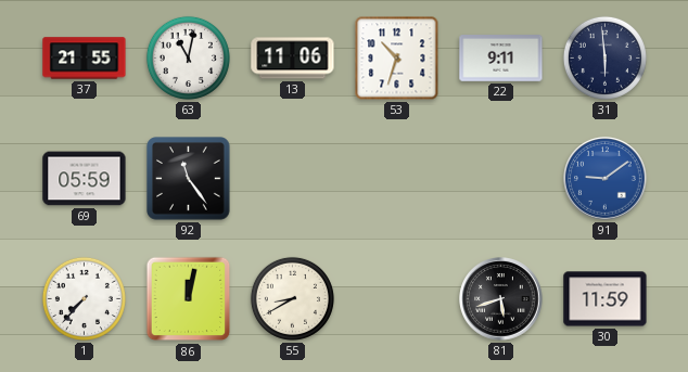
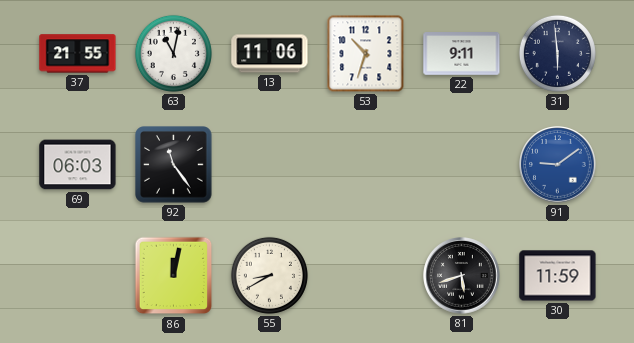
69: 05:59 -> 06:03
1: 7:37 -> none
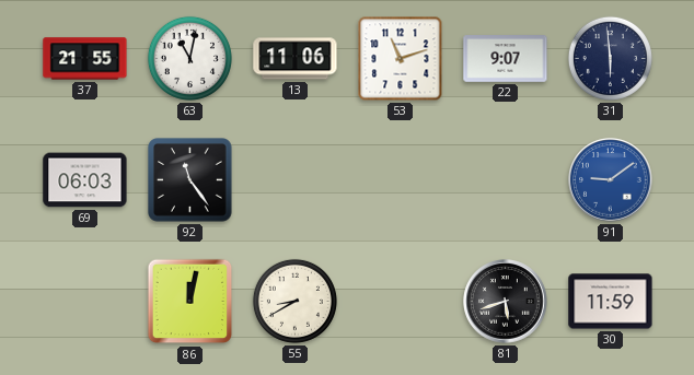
53: 10:33 -> 11:12
22: 9:11 -> 9:07
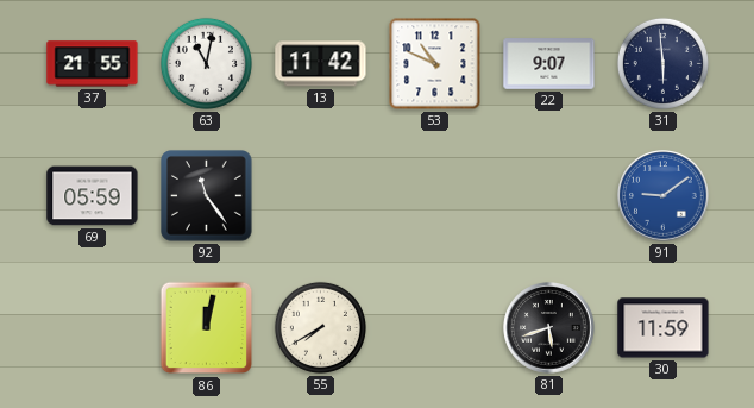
13: 11:06 -> 11:42
53: 11:12 -> 10:49
69: 06:03 -> 05:59
55: 8:40 -> 7:40
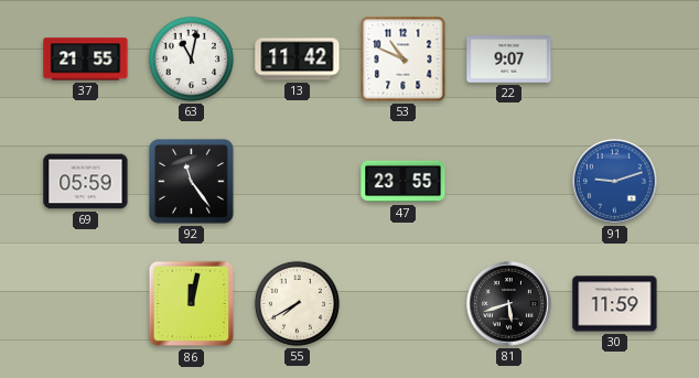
31: 5:59 -> none
47: none -> 23:55
91: 9:09 -> 9:12
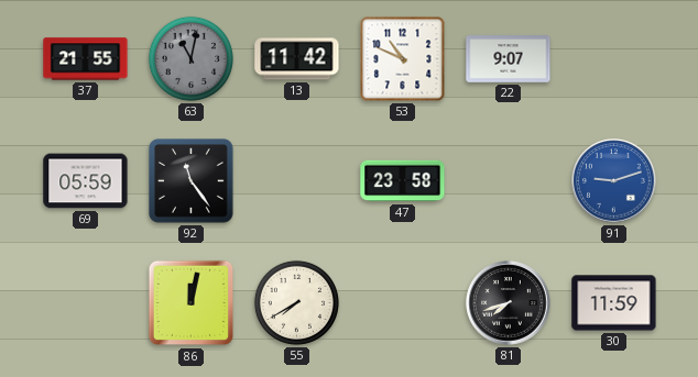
63 dial: white -> grey
47: 23:55 -> 23:58
81: 5:42 -> 7:42
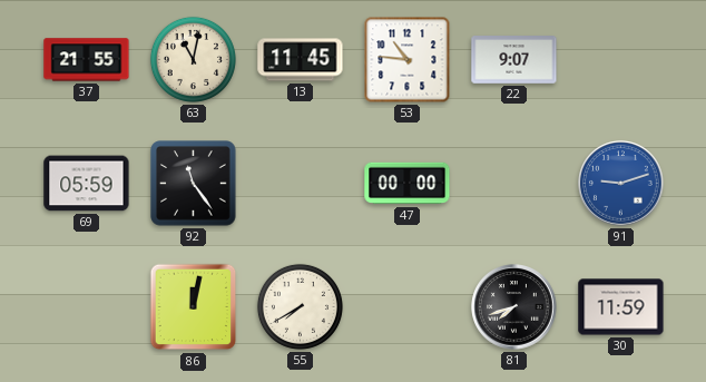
63 dial: grey -> cream
13: 11:42 -> 11:45
53: 10:49 -> 10:46
47: 23:58 -> 00:00
